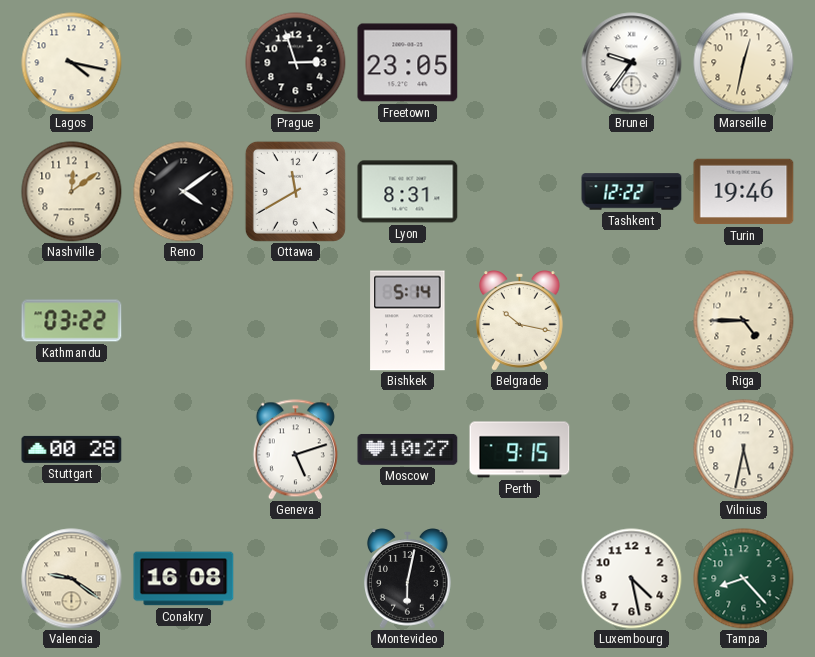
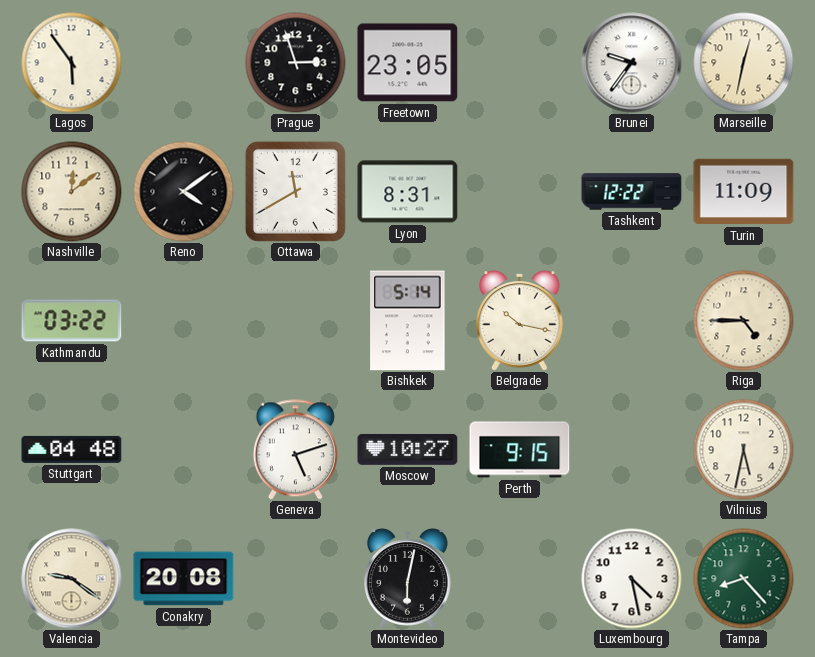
Lagos: 4:17 -> 5:54
Turin: 19:46 -> 11:09
Stuttgart: 00:28 -> 04:48
Conakry: 16:08 -> 20:08
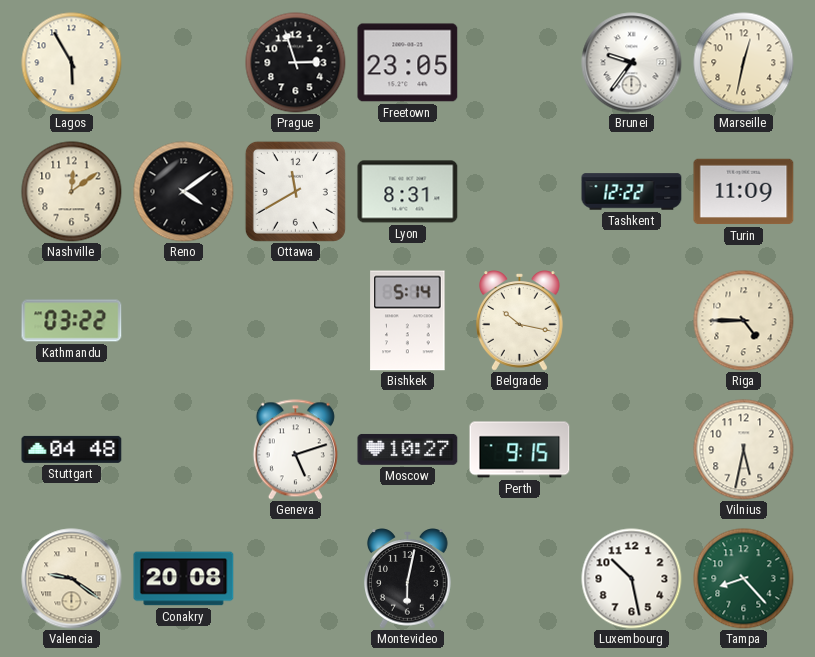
Lagos: 5:54 -> 5:55
Luxembourg: 4:28 -> 10:28
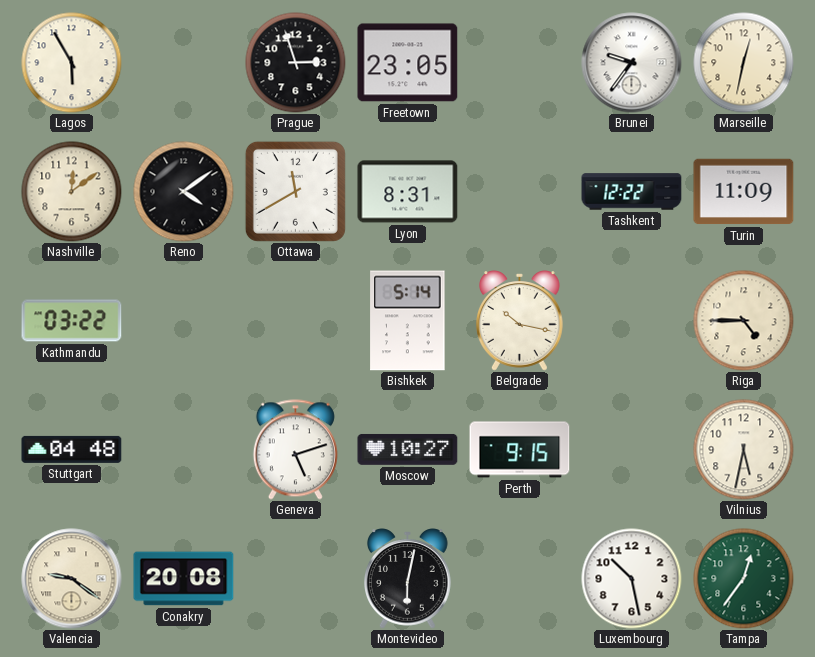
Tampa: 8:23 -> 12:36
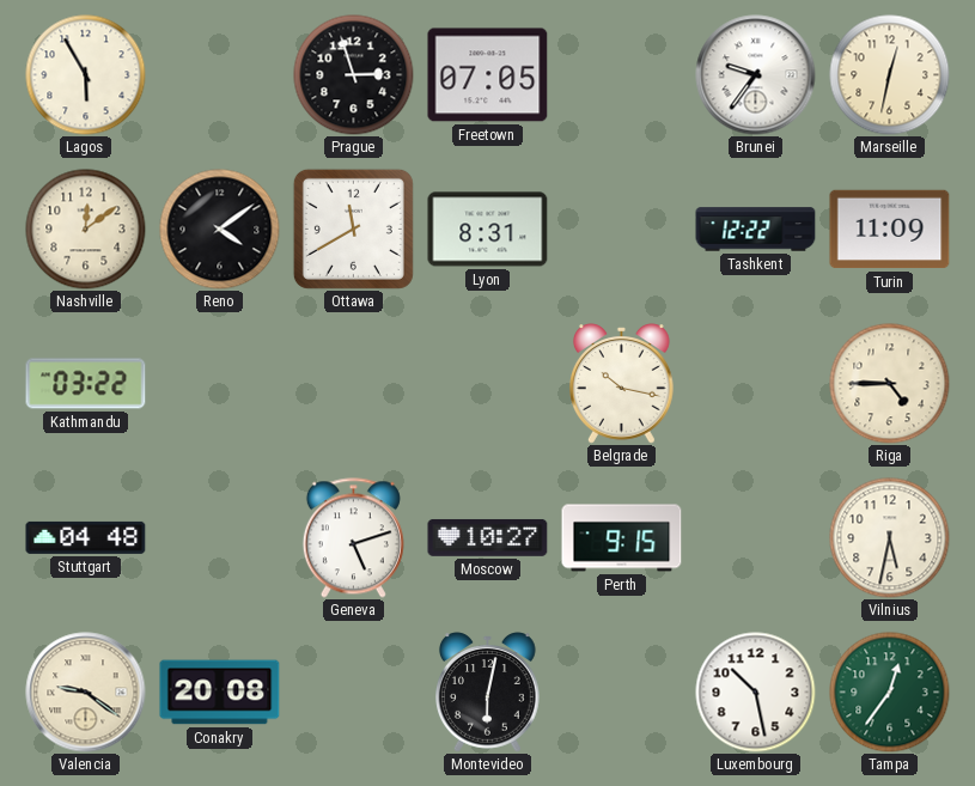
Freetown: 23:05 -> 07:05
Bishkek: 5:14 -> none
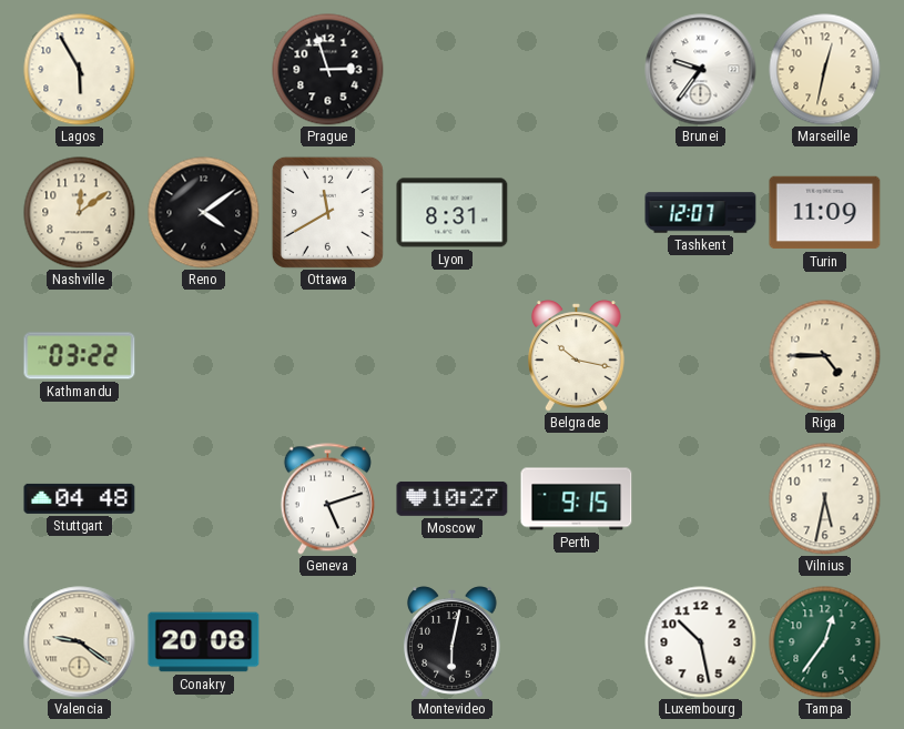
Freetown: 07:05 -> none
Tashkent: 12:22 -> 12:07
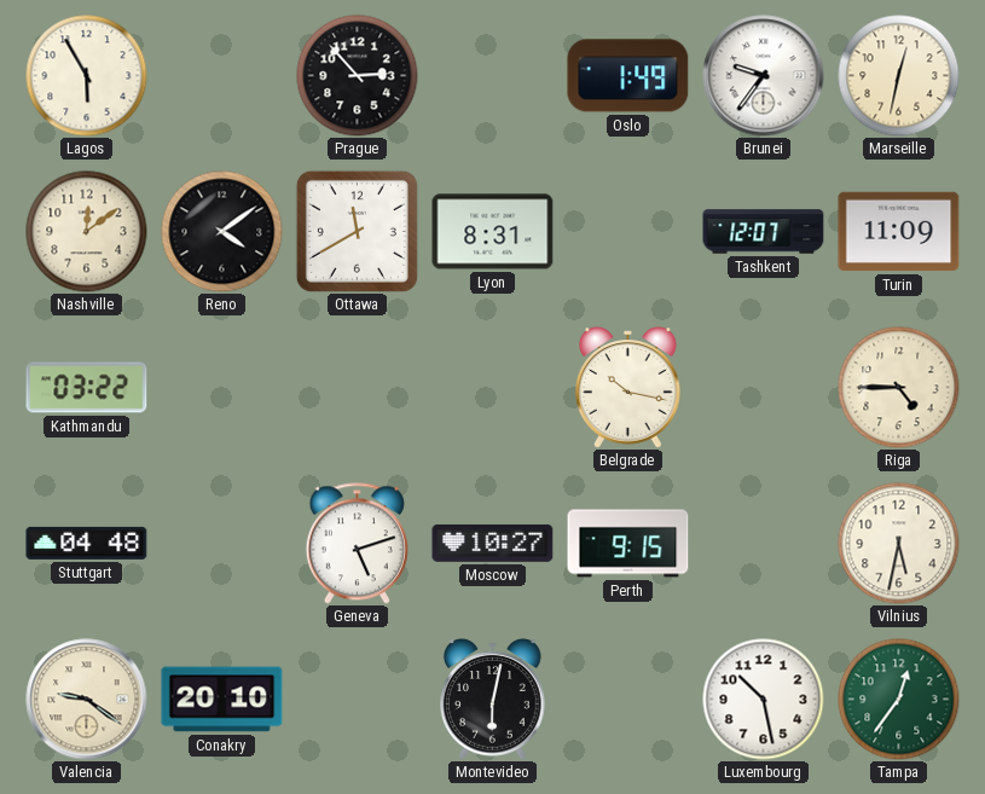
Prague: 2:57 -> 2:53
Oslo: none -> 1:49
Conakry: 20:08 -> 20:10
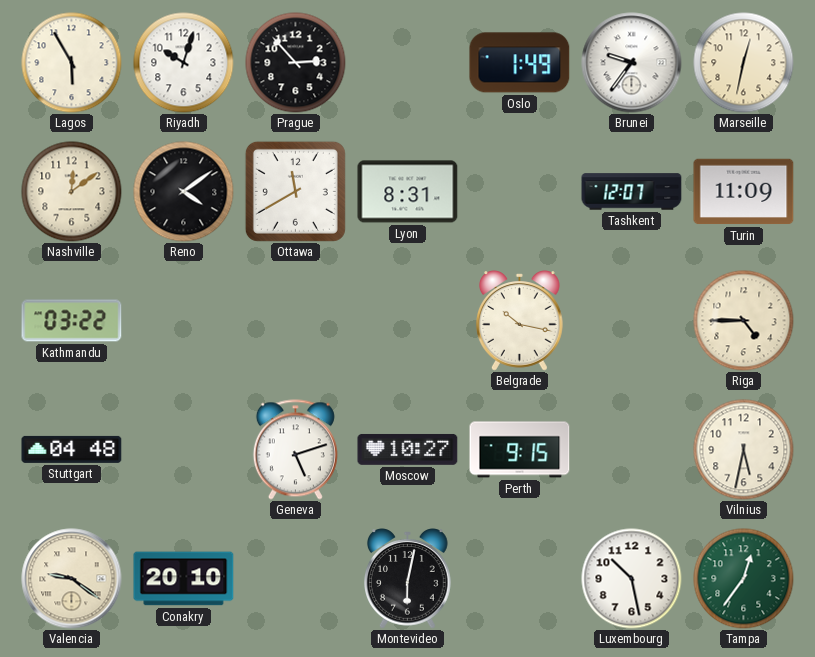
Riyadh: none -> 10:03
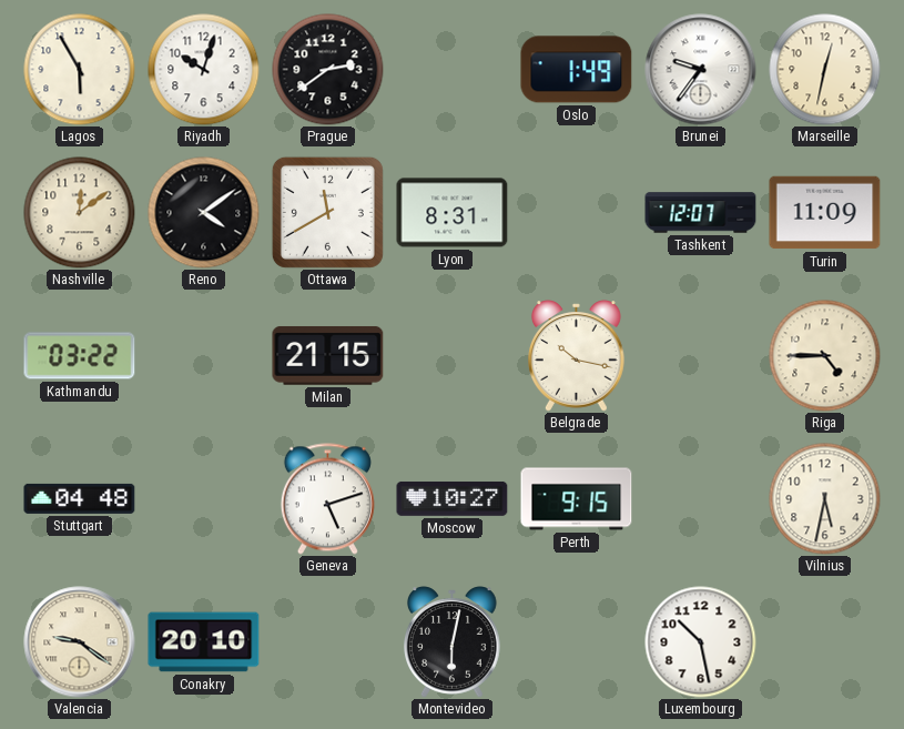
Prague: 2:53 -> 2:39
Milan: none -> 21:15
Tampa: 12:36 -> none
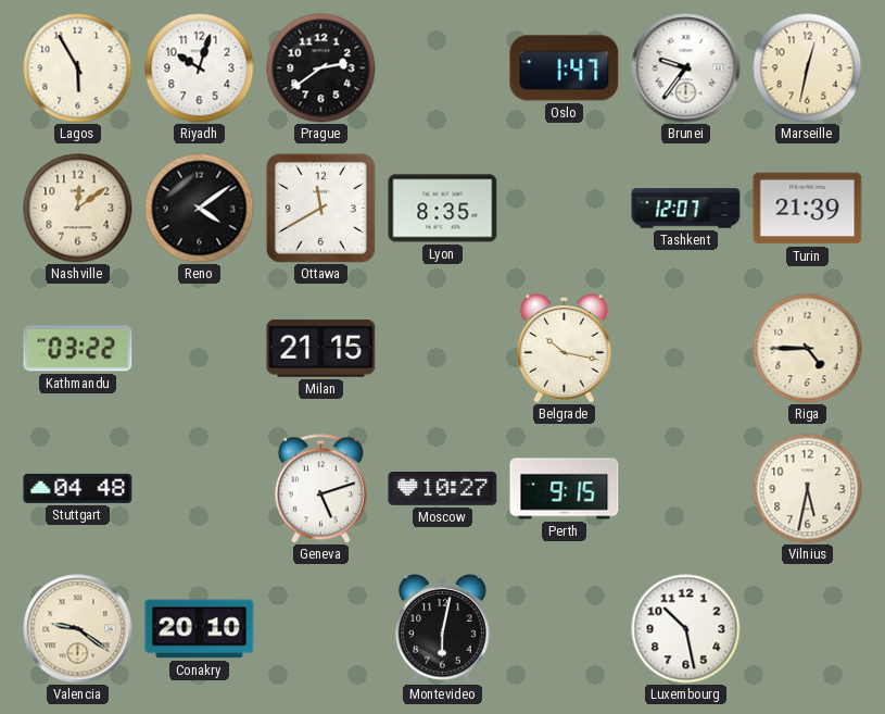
Oslo: 1:49 -> 1:47
Lyon: 8:31 -> 8:35
Turin: 11:09 -> 21:39
